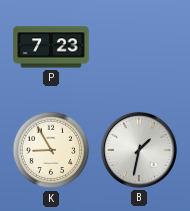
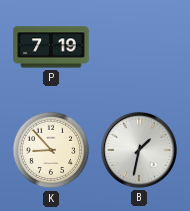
P: 7:23 -> 7:19
K: 8:55 -> 8:53
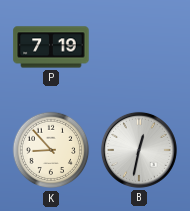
B: 1:32 -> 12:32
